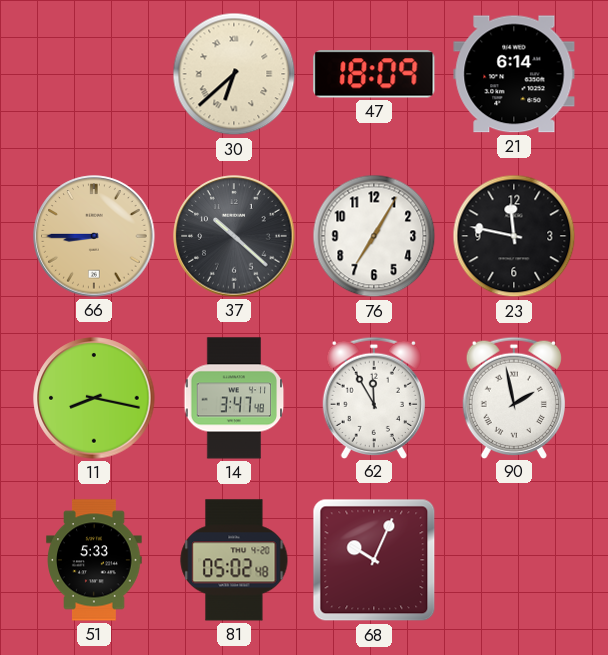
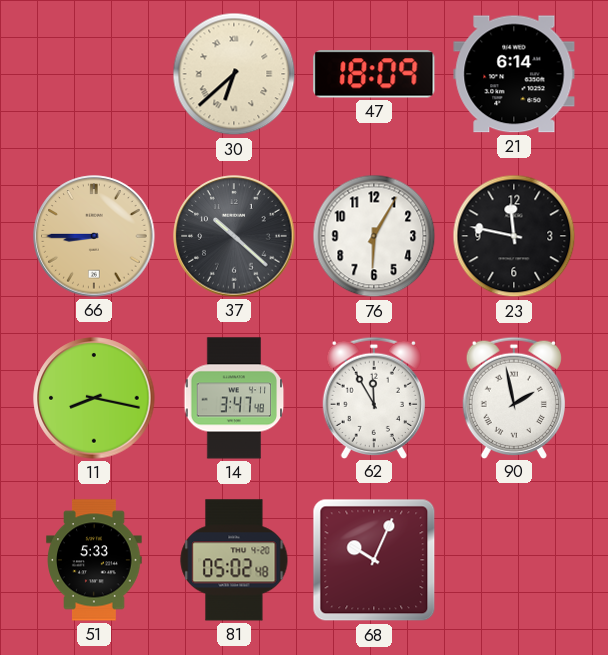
76: 7:05 -> 6:05
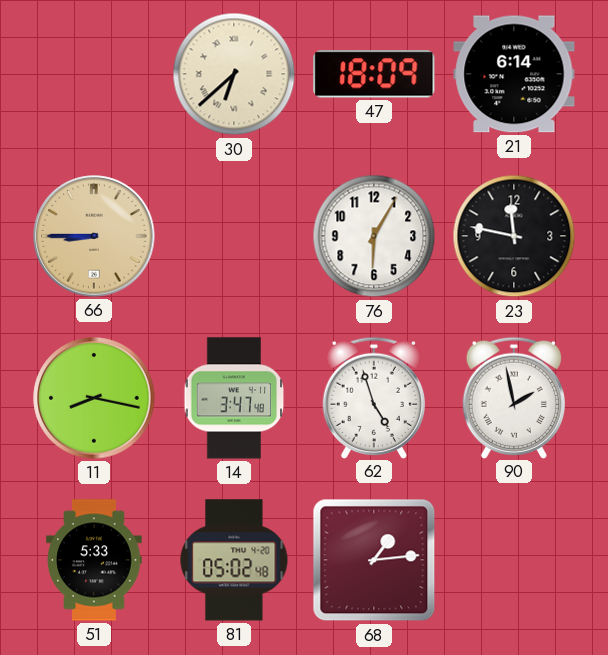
37: 10:22 -> none
62: 11:55 -> 4:57
68: 10:04 -> 1:14
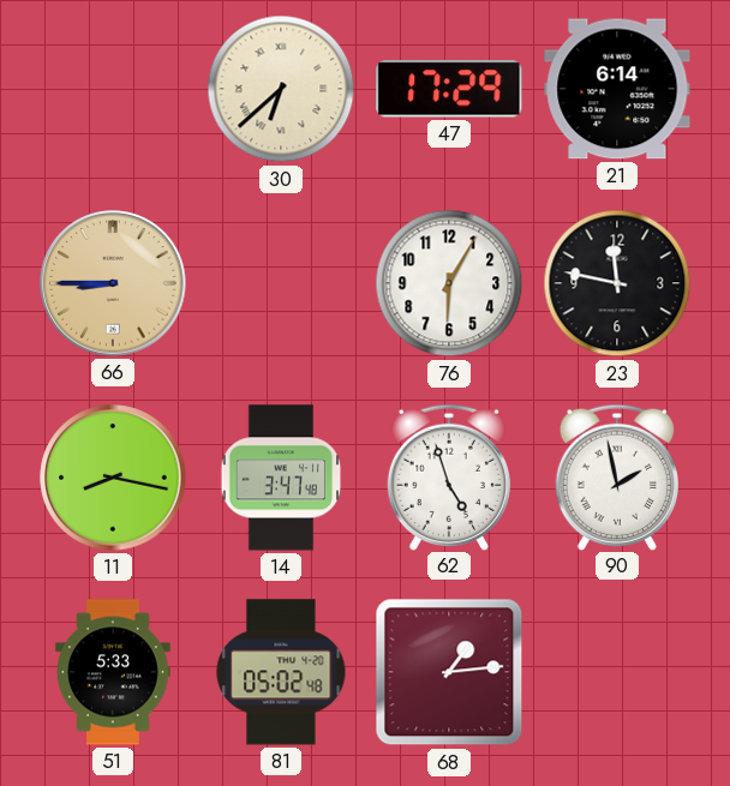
47: 18:09 -> 17:29
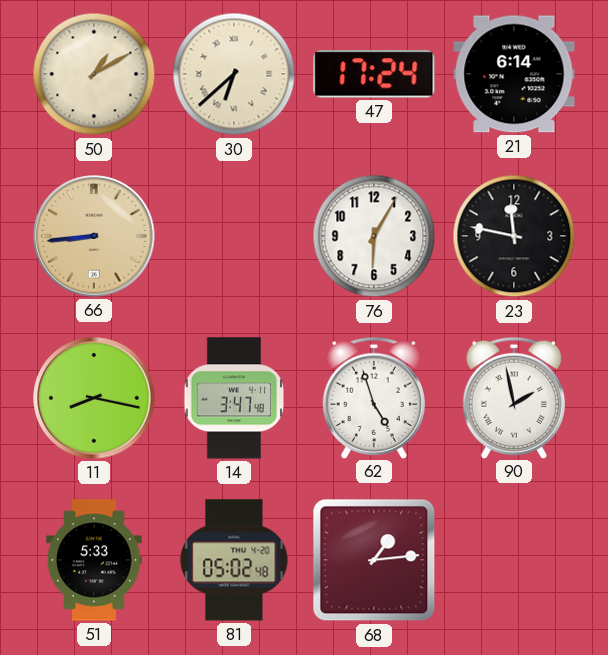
50: none -> 1:10
47: 17:29 -> 17:24
66: 8:45 -> 8:44
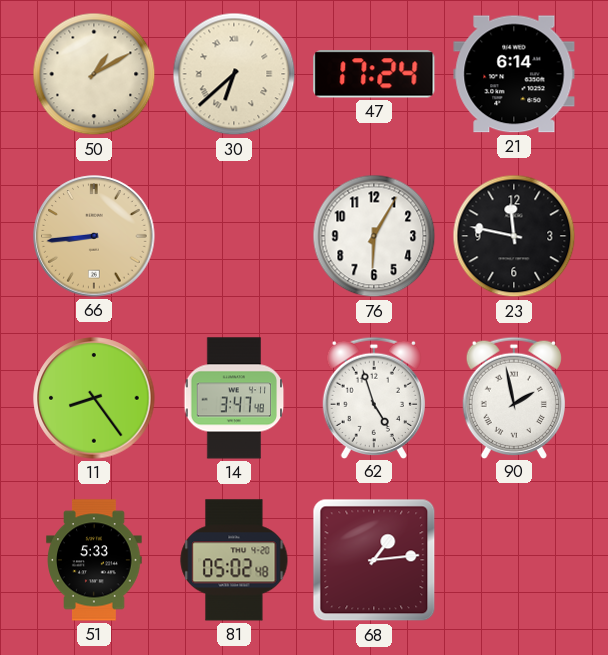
11: 8:17 -> 8:24
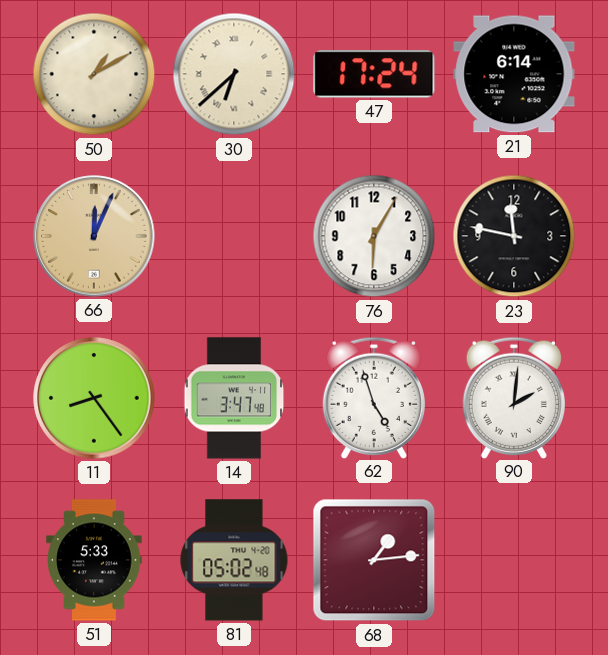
66: 8:44 -> 12:04
90: 1:58 -> 2:01
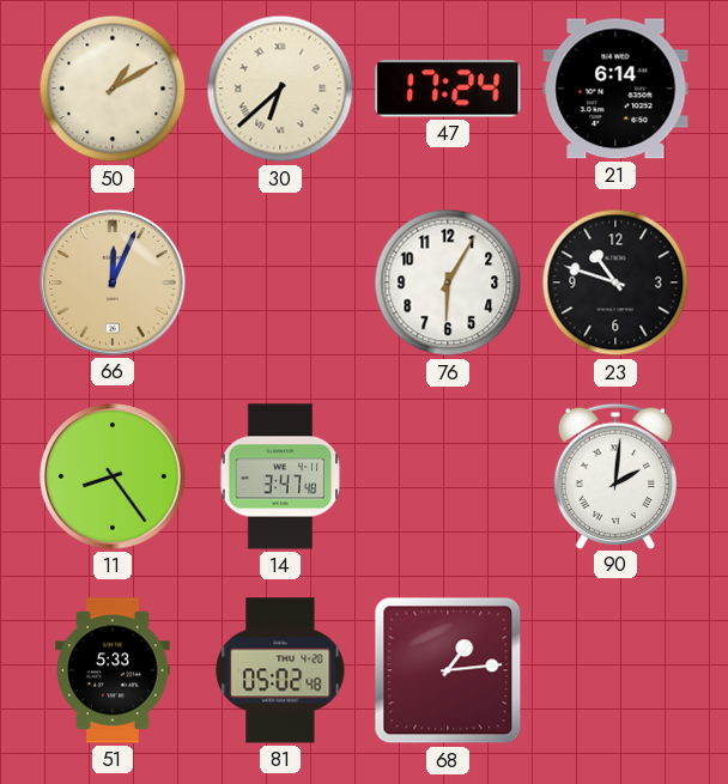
23: 11:47 -> 10:48
62: 4:57 -> none
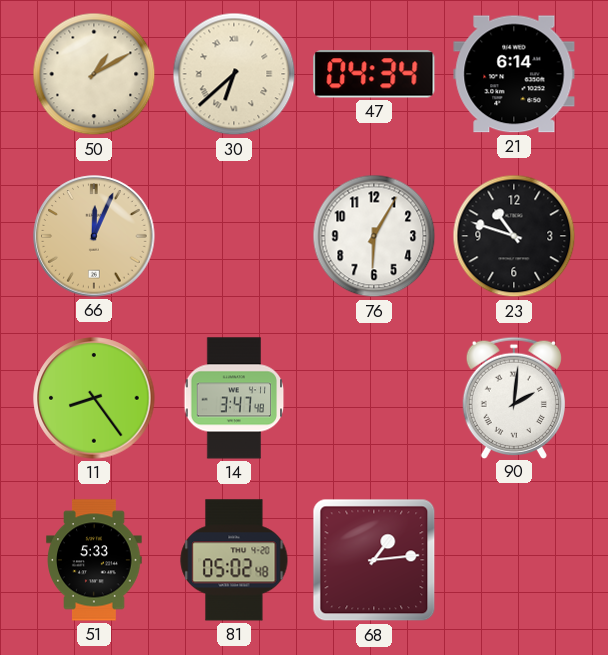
47: 17:24 -> 04:34
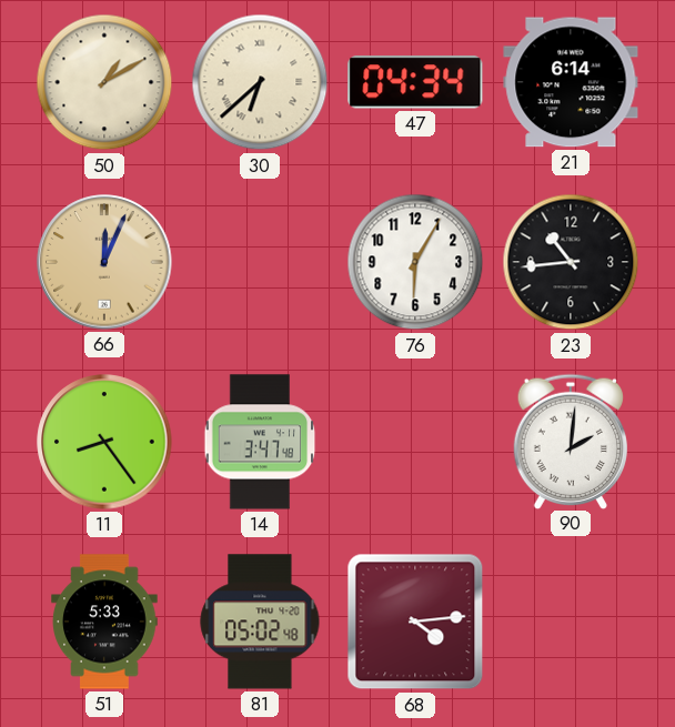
23: 10:48 -> 10:44
68: 1:14 -> 4:14
